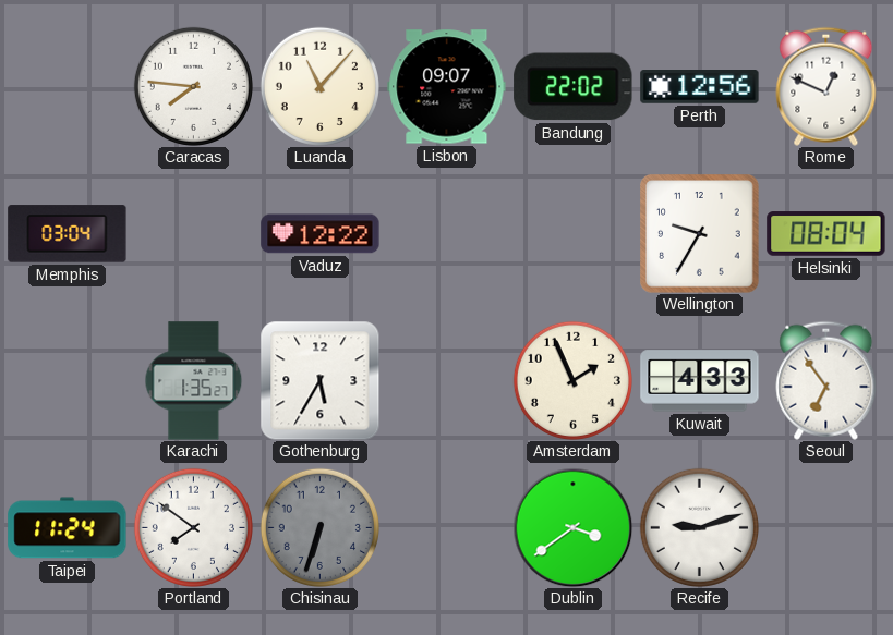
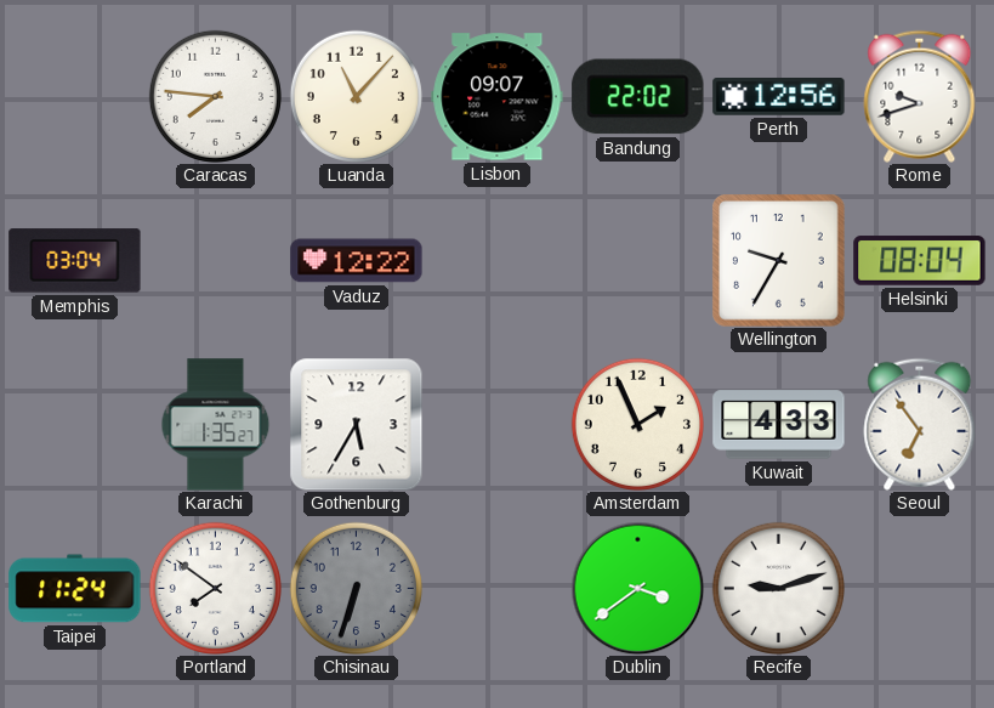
Rome: 12:49 -> 9:42
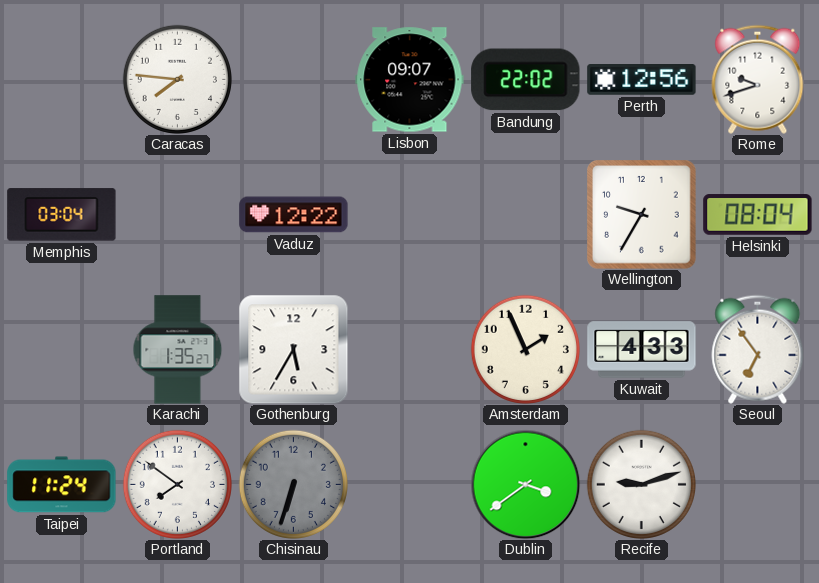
Luanda: 11:07 -> none
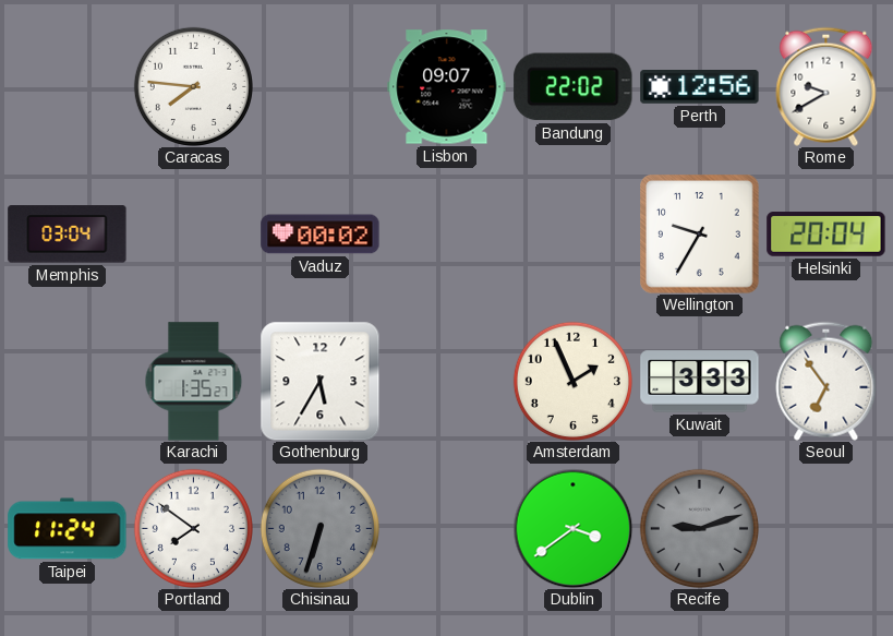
Rome: 9:42 -> 9:40
Vaduz: 12:22 -> 00:02
Helsinki: 08:04 -> 20:04
Kuwait: 4:33 -> 3:33
Recife dial: white -> grey
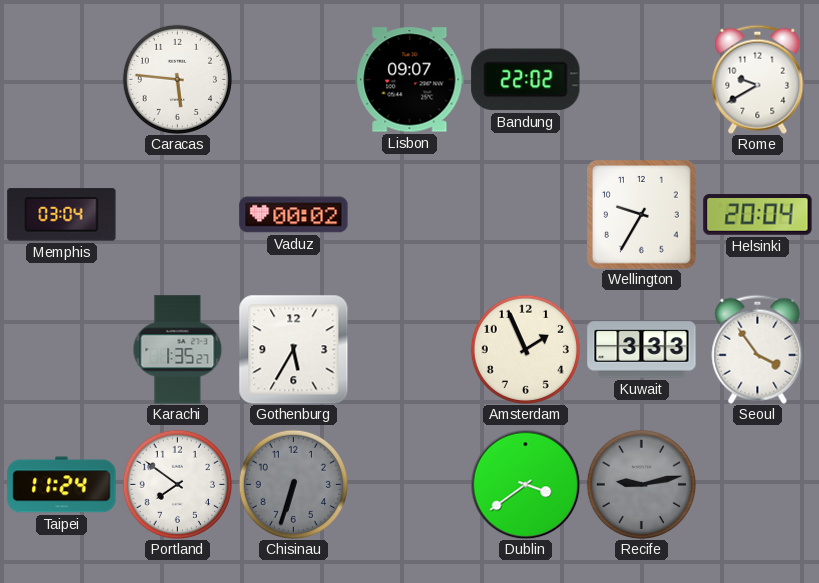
Caracas: 7:46 -> 5:46
Perth: 12:56 -> none
Seoul: 6:54 -> 3:54
Recife: 9:12 -> 9:13
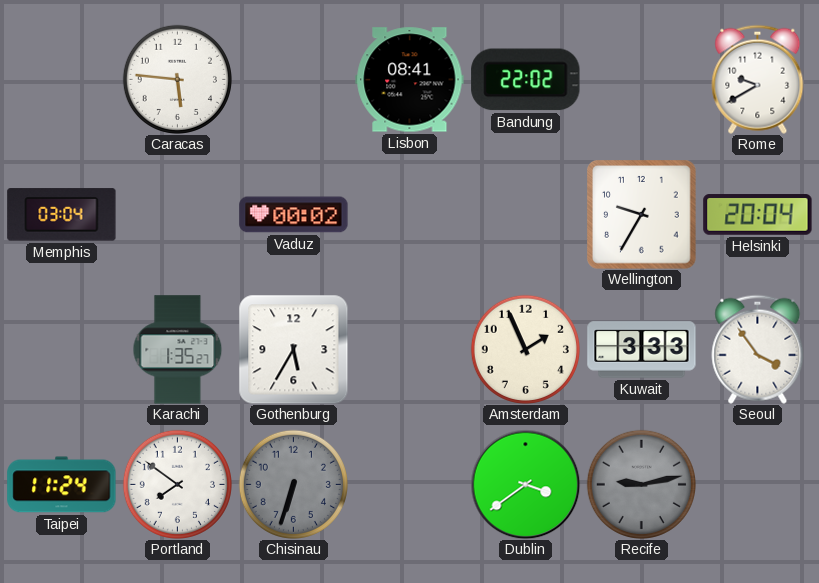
Lisbon: 09:07 -> 08:41
